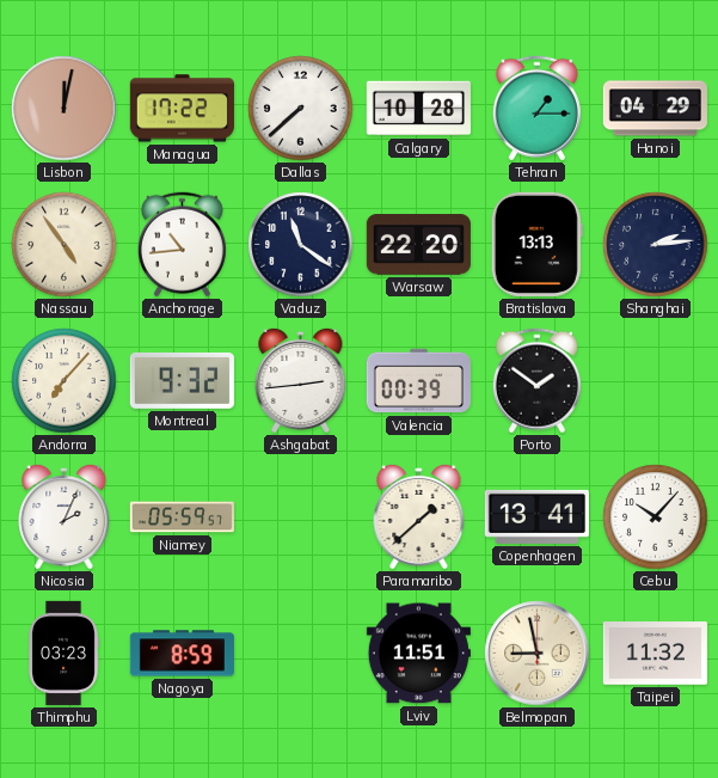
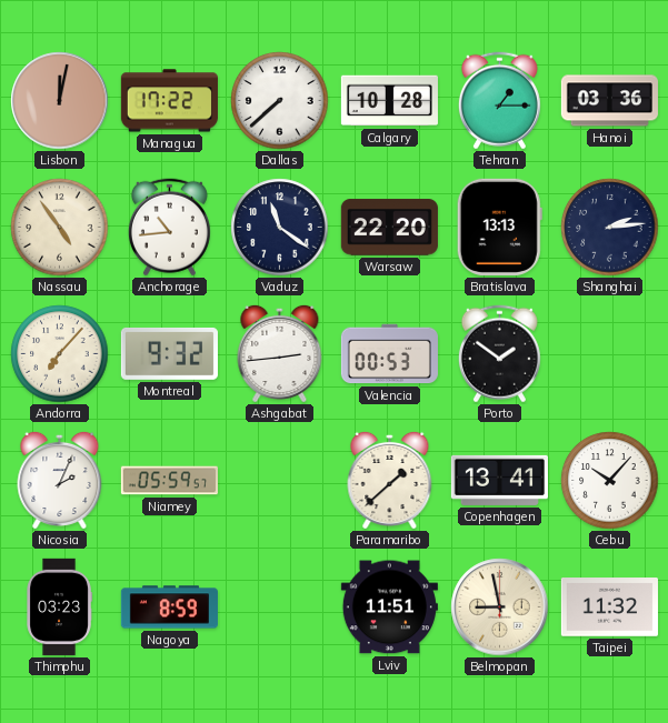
Hanoi: 04:29 -> 03:36
Valencia: 00:39 -> 00:53
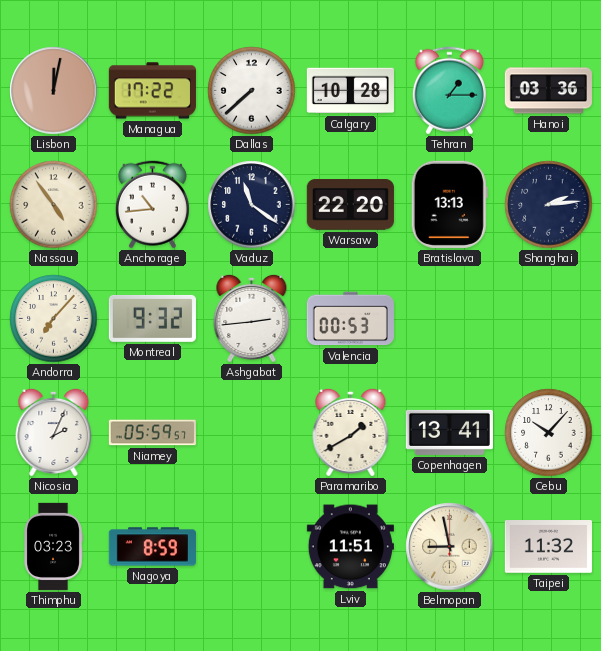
Porto: 1:51 -> none
Paramaribo: 1:38 -> 1:40
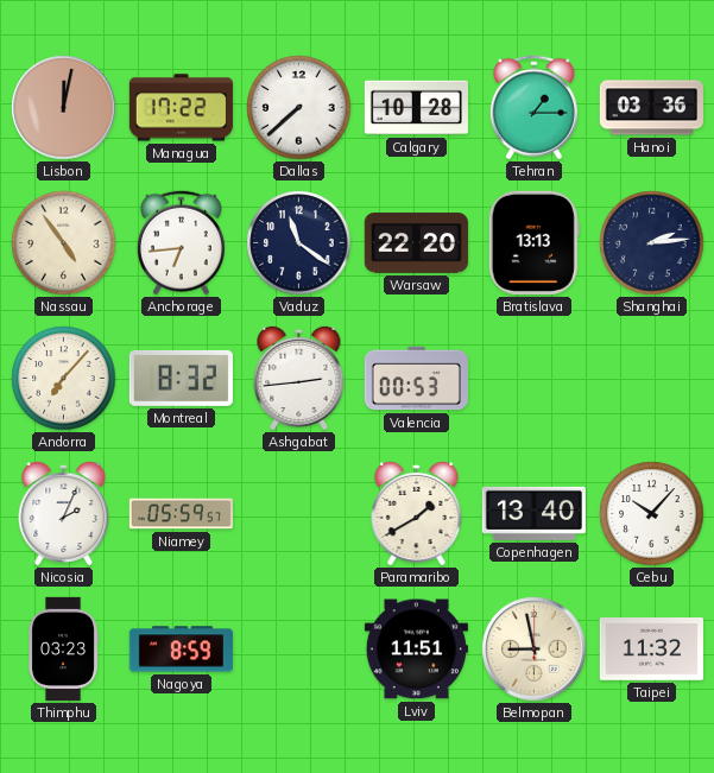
Anchorage: 10:44 -> 6:44
Montreal: 9:32 -> 8:32
Copenhagen: 13:41 -> 13:40
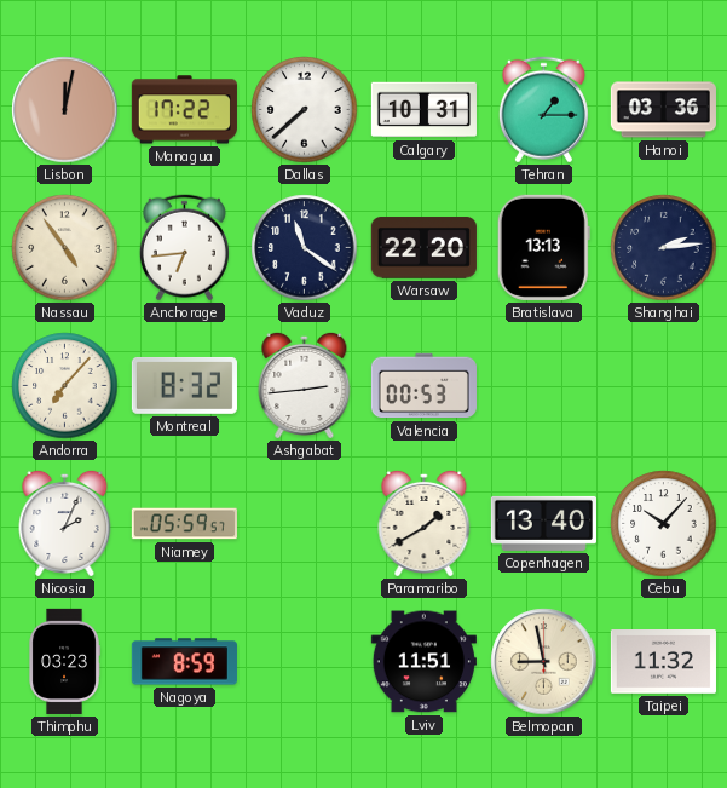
Calgary: 10:28 -> 10:31
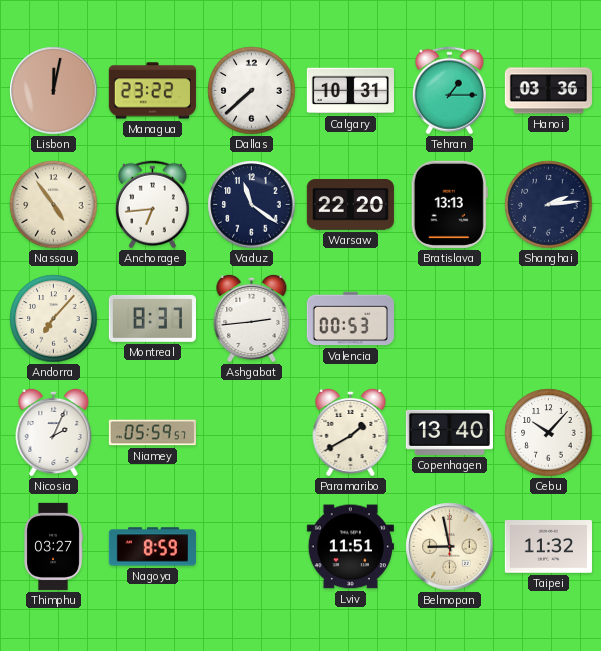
Managua: 17:22 -> 23:22
Montreal: 8:32 -> 8:37
Thimphu: 03:23 -> 03:27
